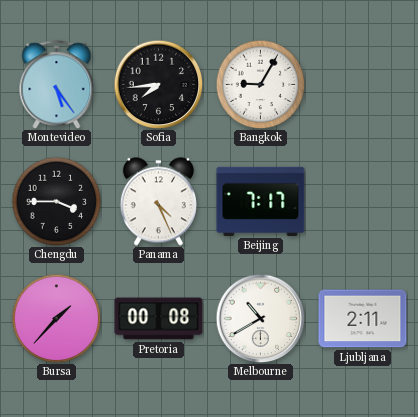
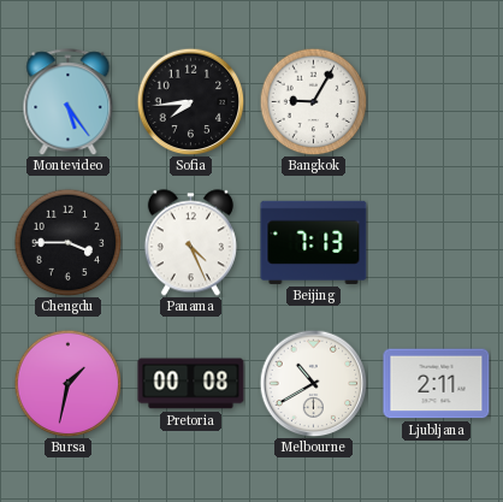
Beijing: 7:17 -> 7:13
Bursa: 1:37 -> 1:32
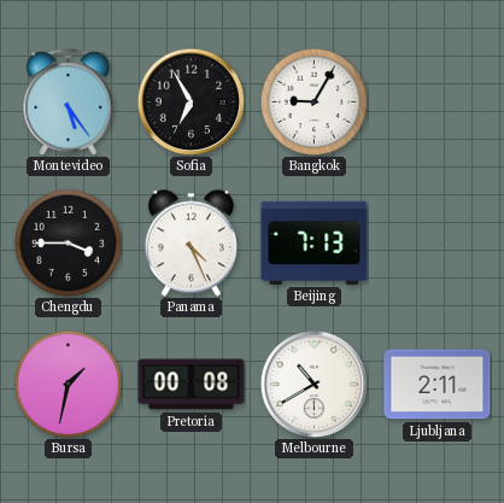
Sofia: 7:44 -> 6:55
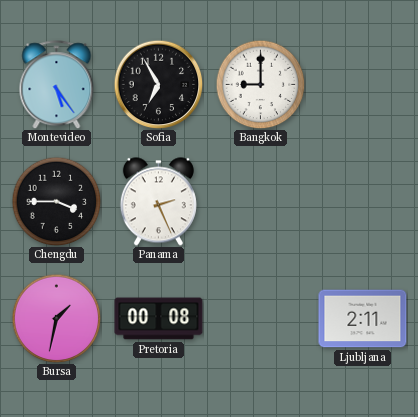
Bangkok: 9:05 -> 9:00
Panama: 4:26 -> 2:26
Beijing: 7:13 -> none
Melbourne: 10:40 -> none
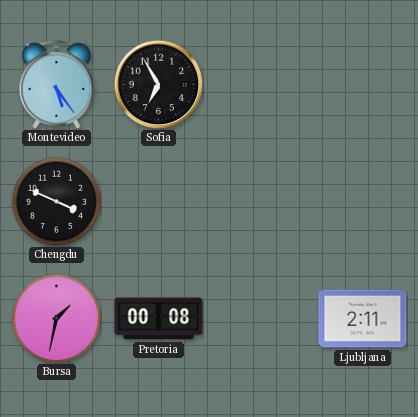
Bangkok: 9:00 -> none
Chengdu: 3:45 -> 3:49
Panama: 2:26 -> none
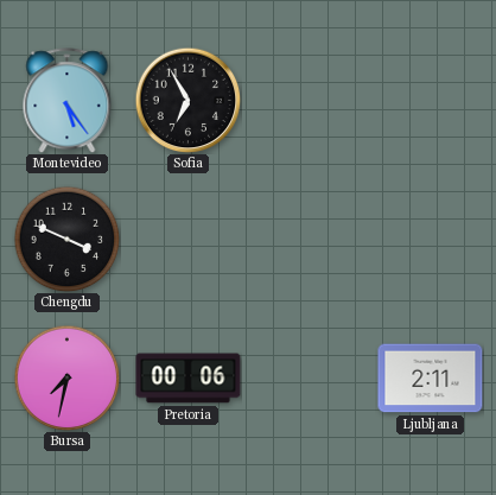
Bursa: 1:32 -> 7:32
Pretoria: 00:08 -> 00:06
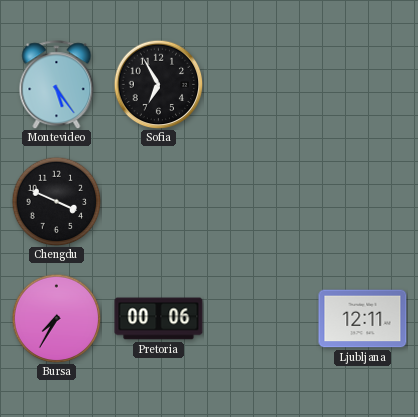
Bursa: 7:32 -> 7:35
Ljubljana: 2:11 -> 12:11
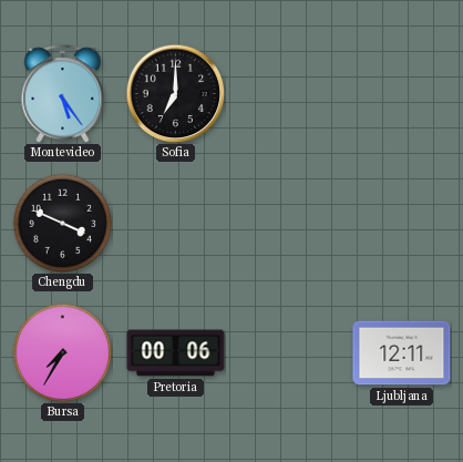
Sofia: 6:55 -> 7:00
